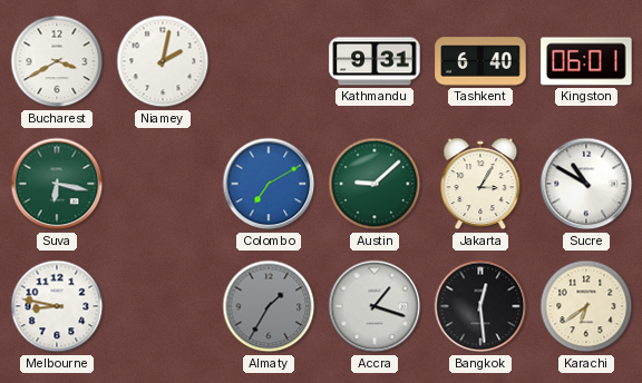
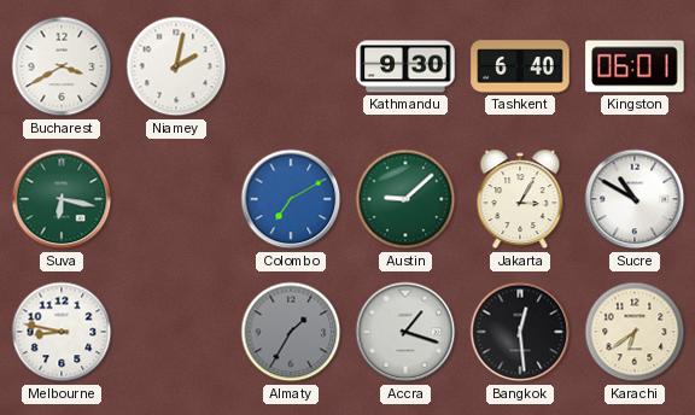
Kathmandu: 9:31 -> 9:30
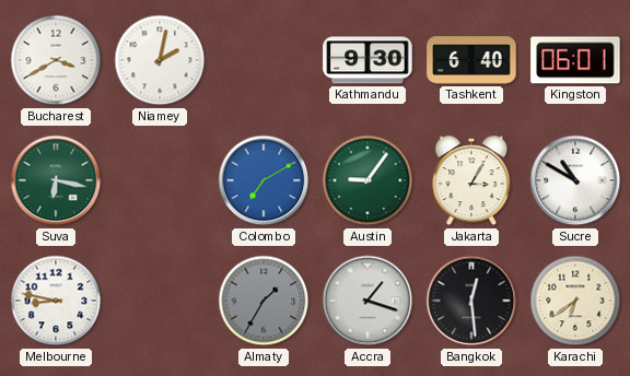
Austin: 9:08 -> 9:06
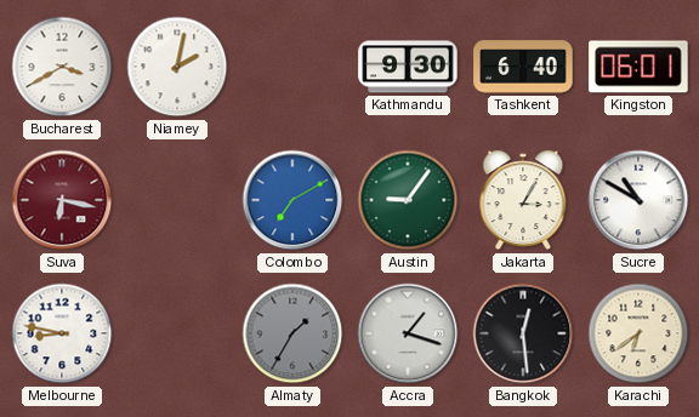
Suva dial: green -> burgundy
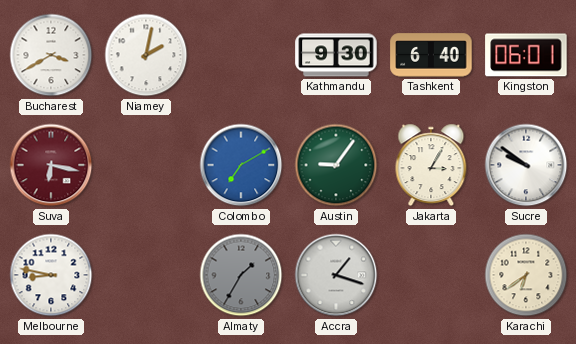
Sucre: 10:50 -> 9:51
Bangkok: 12:29 -> none
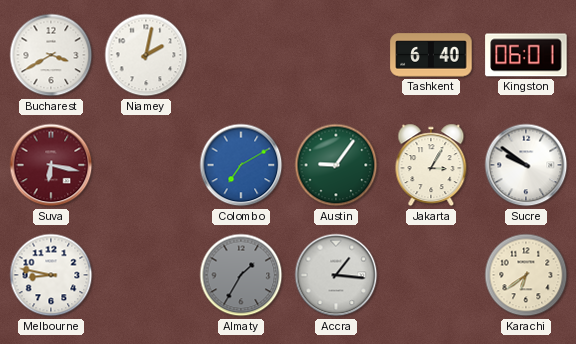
Kathmandu: 9:30 -> none
Accra: 1:18 -> 1:16
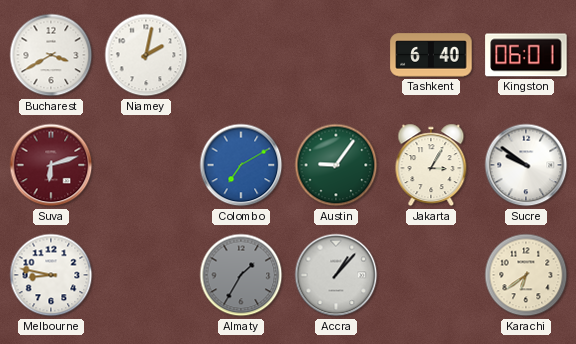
Suva: 6:17 -> 6:12
Accra: 1:16 -> 1:07
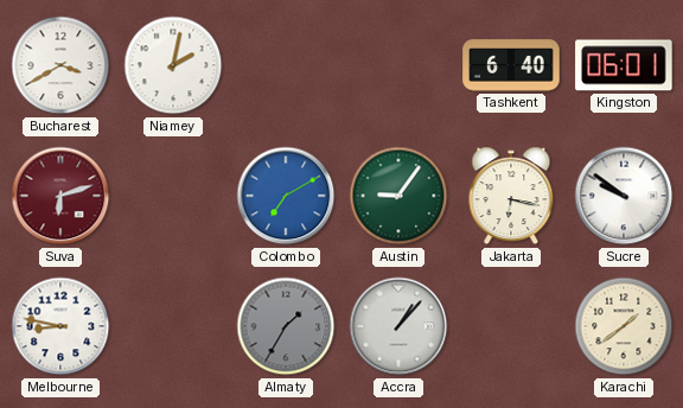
Jakarta: 3:05 -> 6:17
Karachi: 6:39 -> 1:39
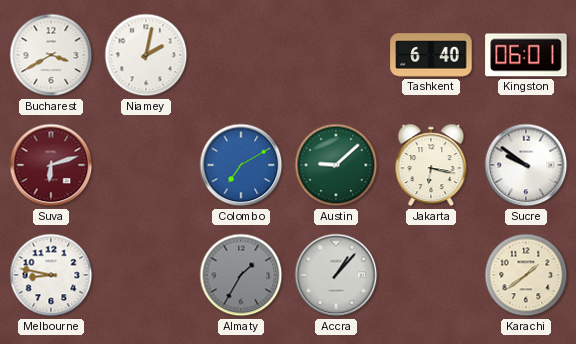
Austin: 9:06 -> 9:08
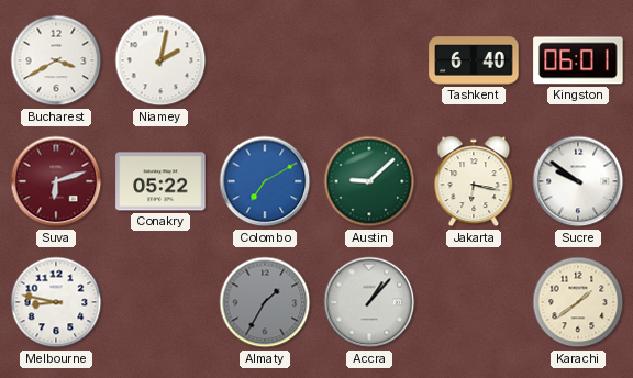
Conakry: none -> 05:22
